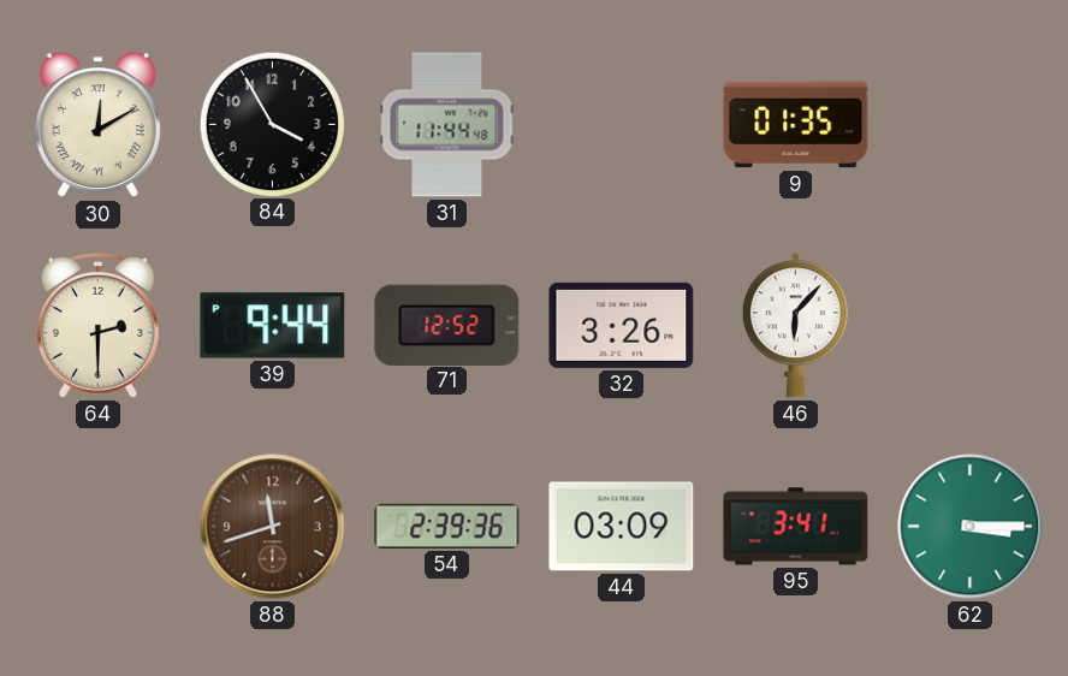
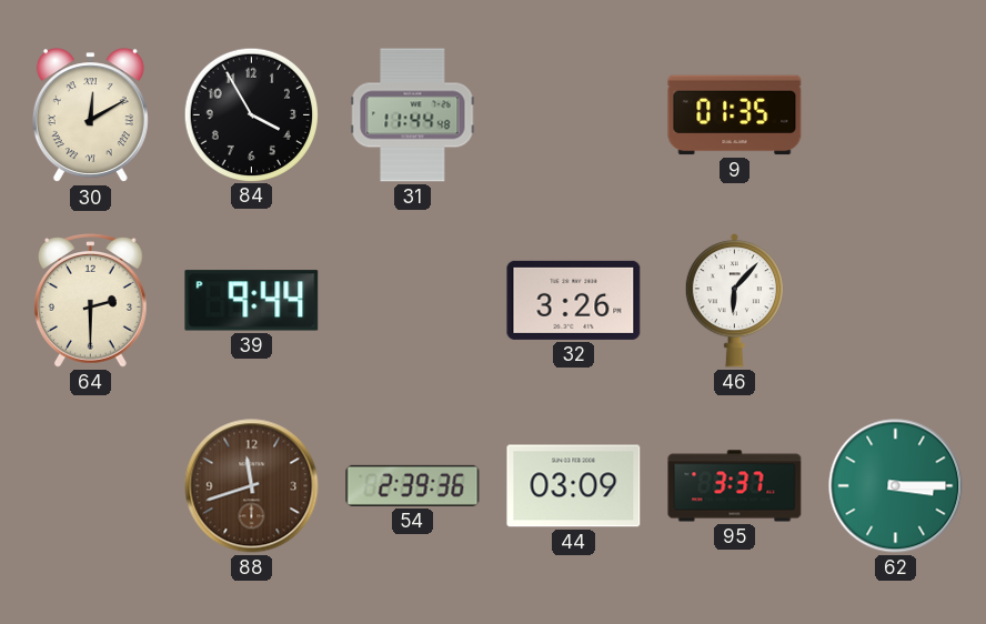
71: 12:52 -> none
95: 3:41 -> 3:37
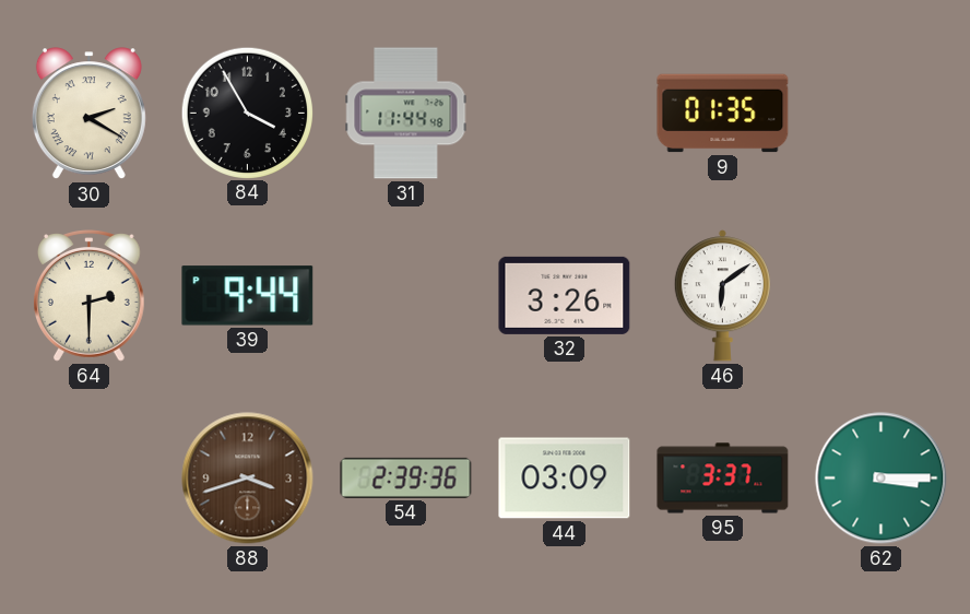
30: 12:10 -> 2:20
46: 6:07 -> 6:09
88: 11:42 -> 3:42
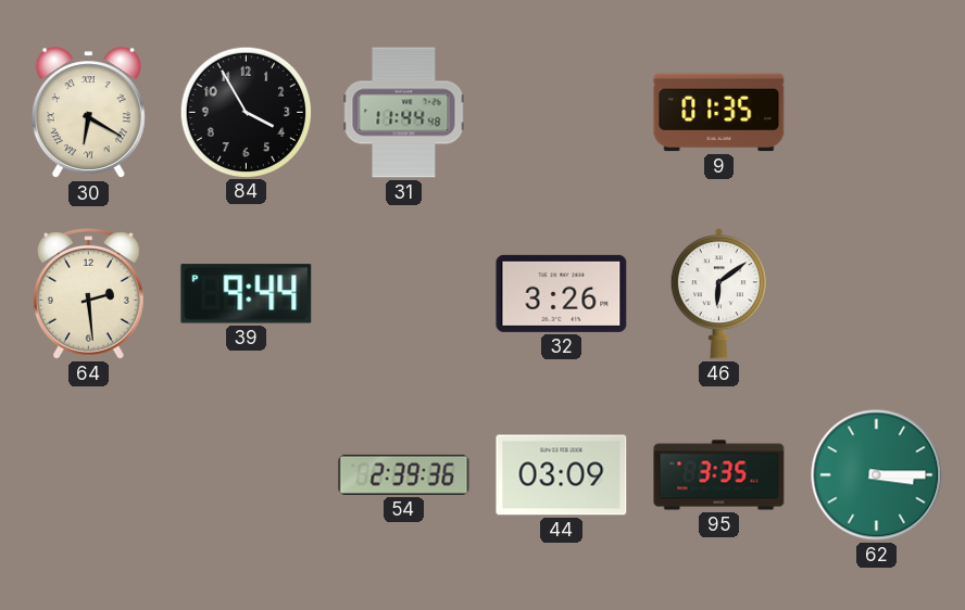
30: 2:20 -> 6:20
64: 2:30 -> 2:29
88: 3:42 -> none
95: 3:37 -> 3:35
